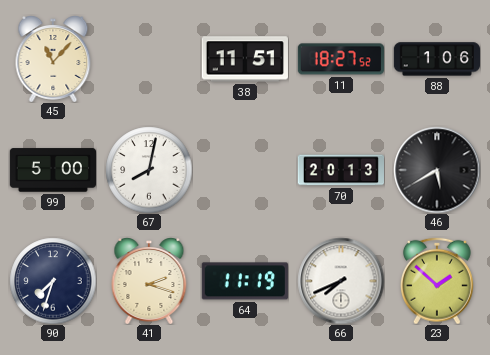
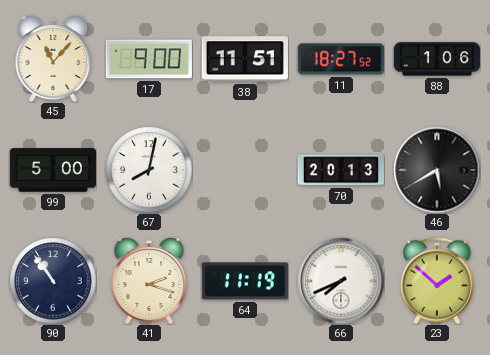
17: none -> 9:00
90: 7:33 -> 10:54
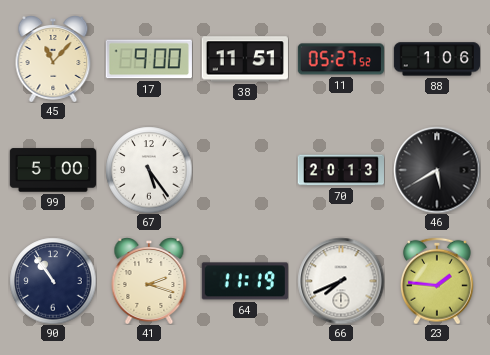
11: 18:27 -> 05:27
67: 8:02 -> 5:24
23: 1:52 -> 1:46
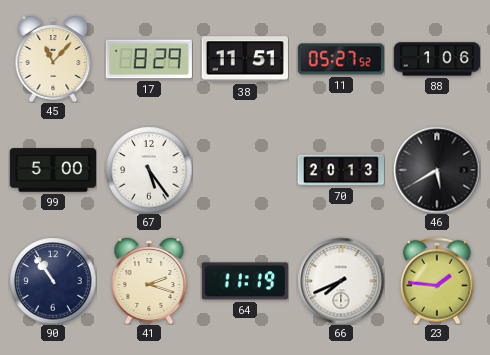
17: 9:00 -> 8:29
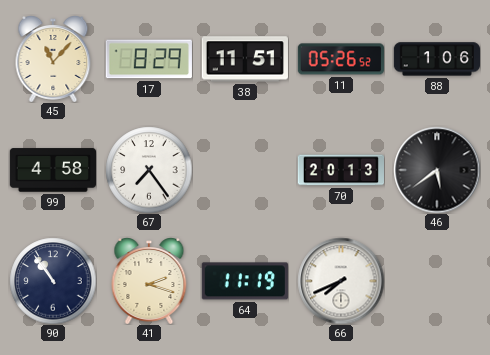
11: 05:27 -> 05:26
99: 5:00 -> 4:58
67: 5:24 -> 7:24
46: 5:40 -> 5:39
23: 1:46 -> none
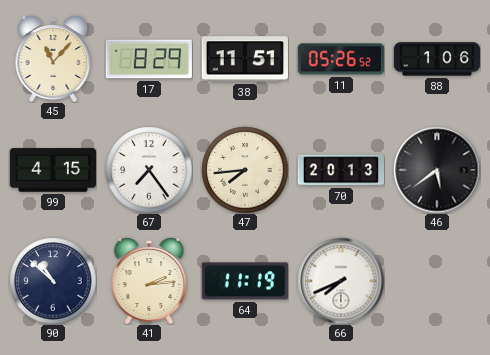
99: 4:58 -> 4:15
47: none -> 7:44
90: 10:54 -> 10:52
41: 2:18 -> 2:14
